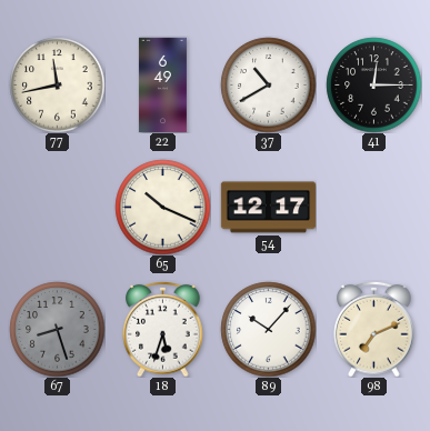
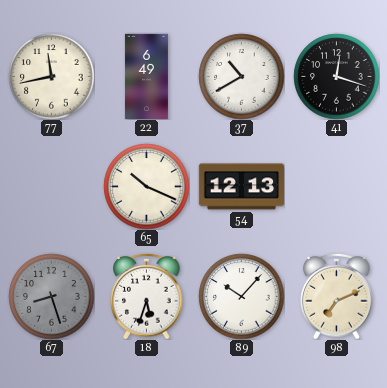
41: 12:15 -> 12:18
54: 12:17 -> 12:13
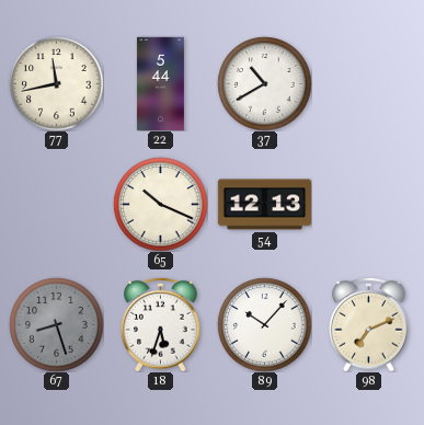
22: 6:49 -> 5:44
41: 12:18 -> none
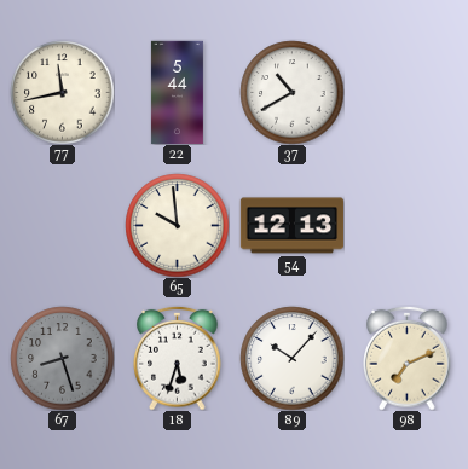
65: 10:19 -> 9:59
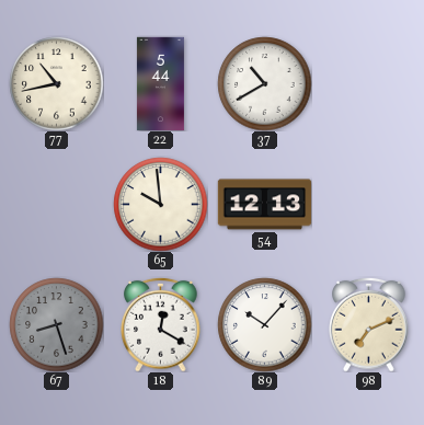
77: 11:43 -> 10:43
18: 5:33 -> 12:20
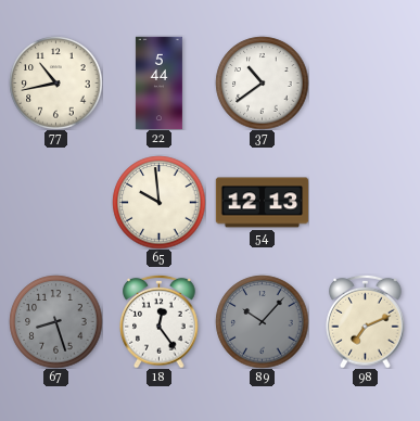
37: 10:40 -> 10:39
18: 12:20 -> 12:24
89 dial: white -> grey
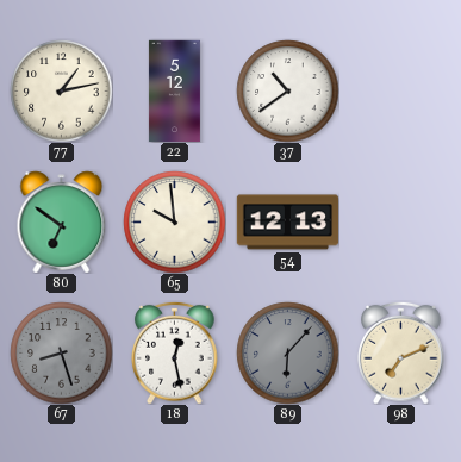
77: 10:43 -> 1:13
22: 5:44 -> 5:12
80: none -> 6:51
18: 12:24 -> 12:28
89: 10:07 -> 6:07
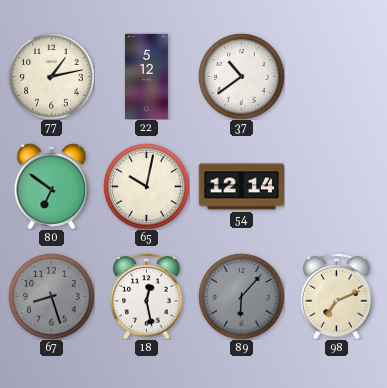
65: 9:59 -> 10:02
54: 12:13 -> 12:14
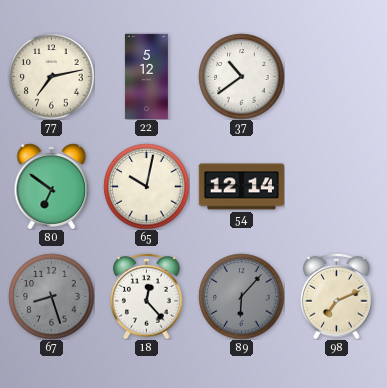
77: 1:13 -> 7:13
18: 12:28 -> 12:23
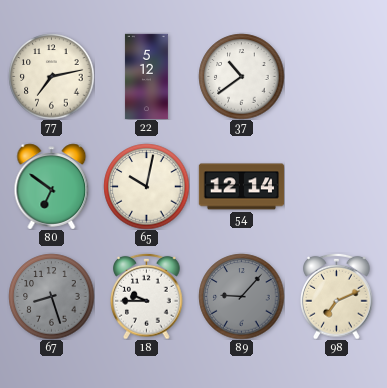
18: 12:23 -> 9:45
89: 6:07 -> 9:07
